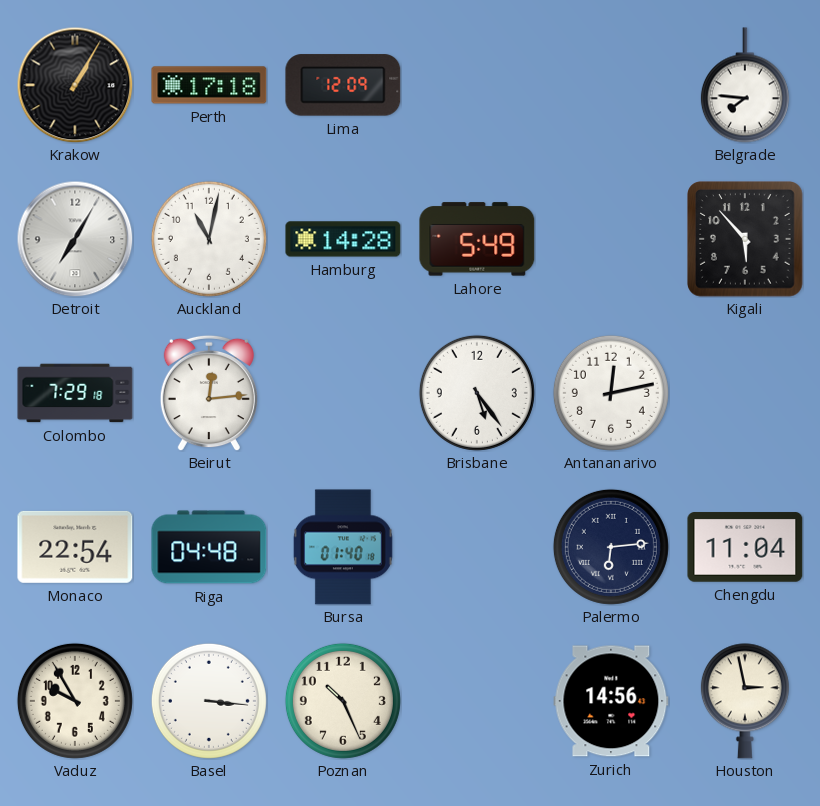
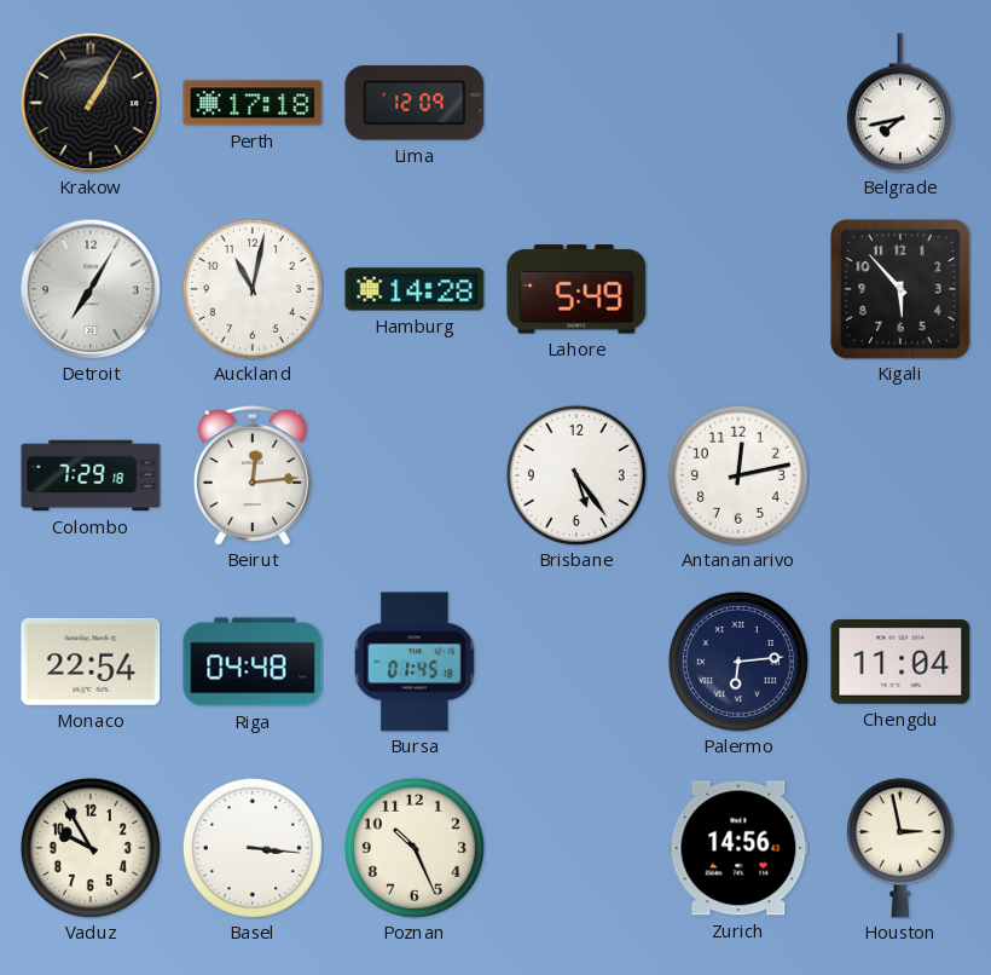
Belgrade: 7:46 -> 7:43
Bursa: 01:40 -> 01:45
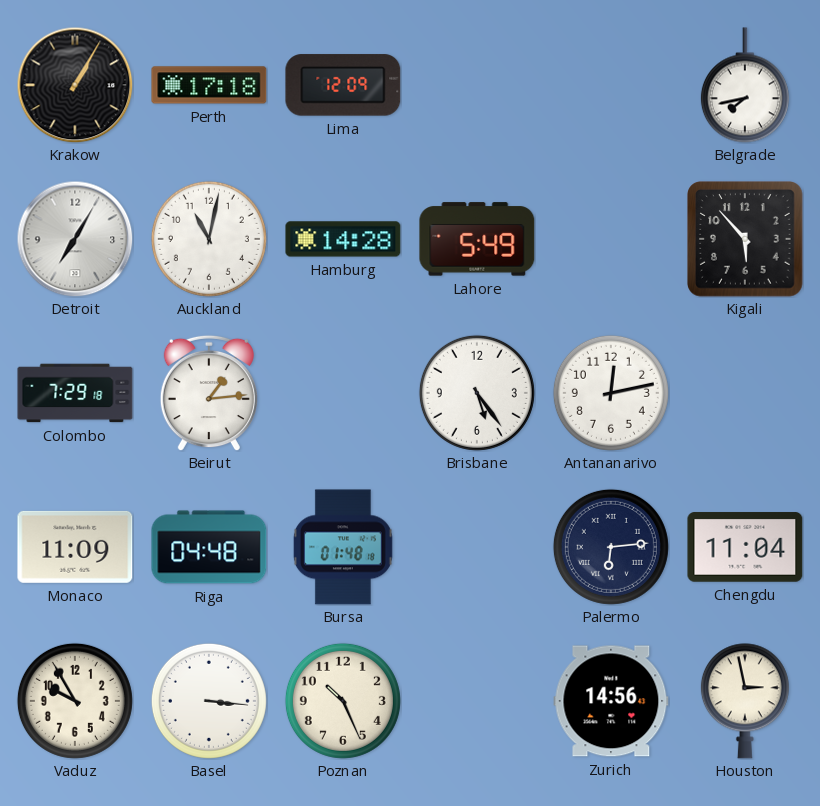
Beirut: 12:14 -> 1:14
Monaco: 22:54 -> 11:09
Bursa: 01:45 -> 01:48
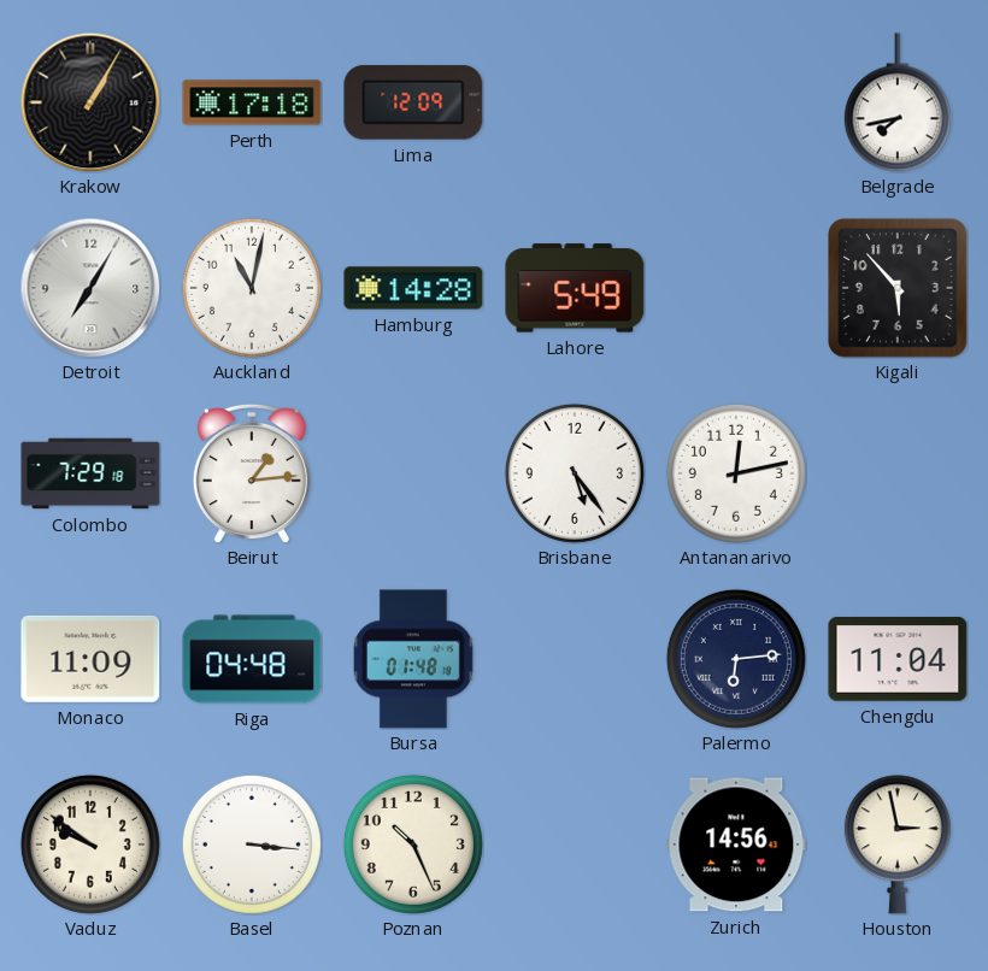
Vaduz: 9:55 -> 9:51
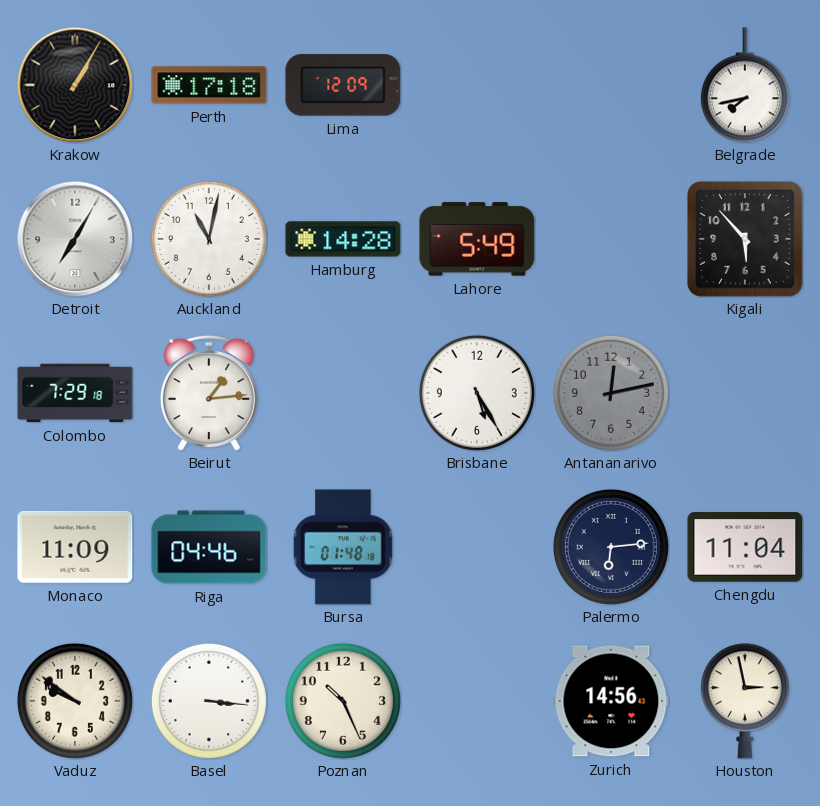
Brisbane: 5:24 -> 5:25
Antananarivo dial: white -> grey
Riga: 04:48 -> 04:46
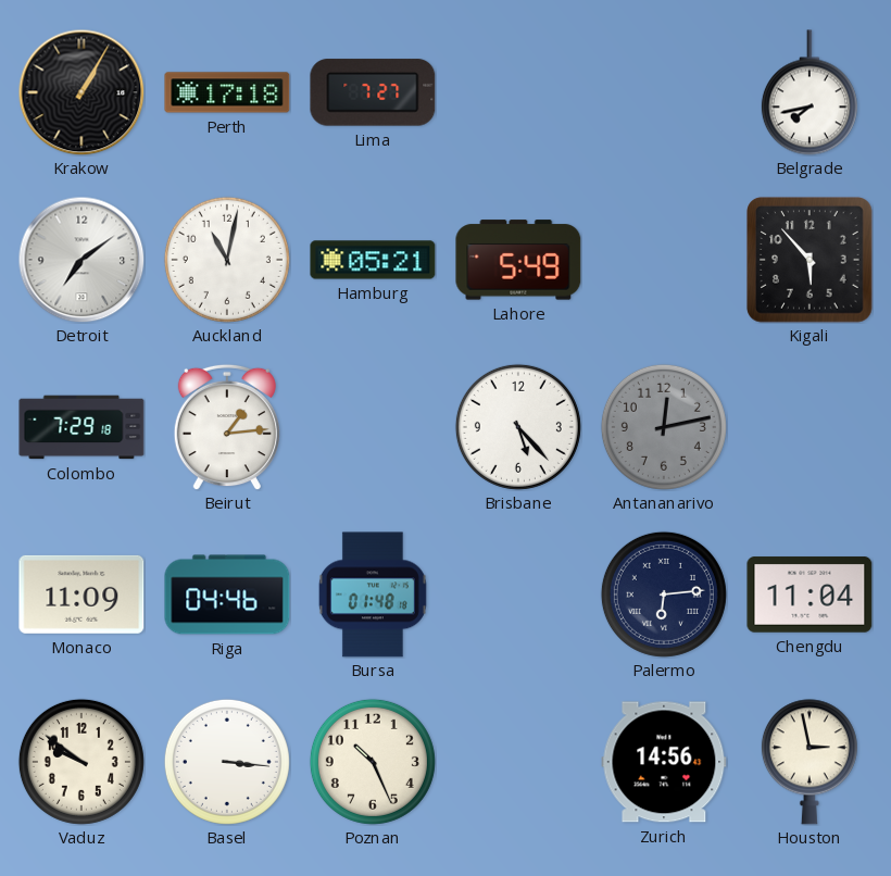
Lima: 12:09 -> 7:27
Detroit: 7:05 -> 7:09
Hamburg: 14:28 -> 05:21
Brisbane: 5:25 -> 5:23
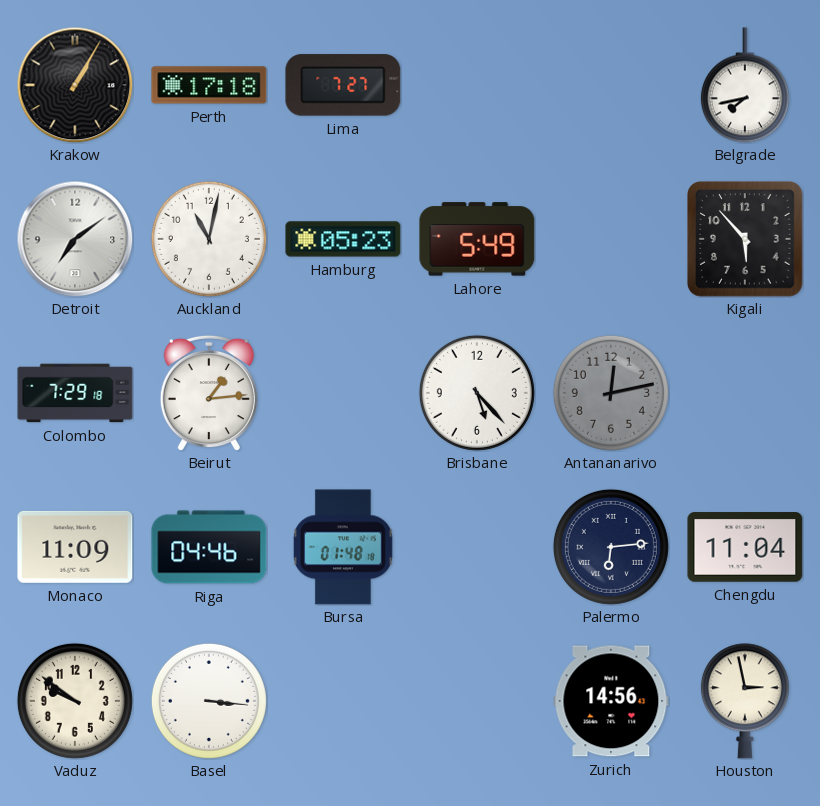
Hamburg: 05:21 -> 05:23
Poznan: 10:26 -> none
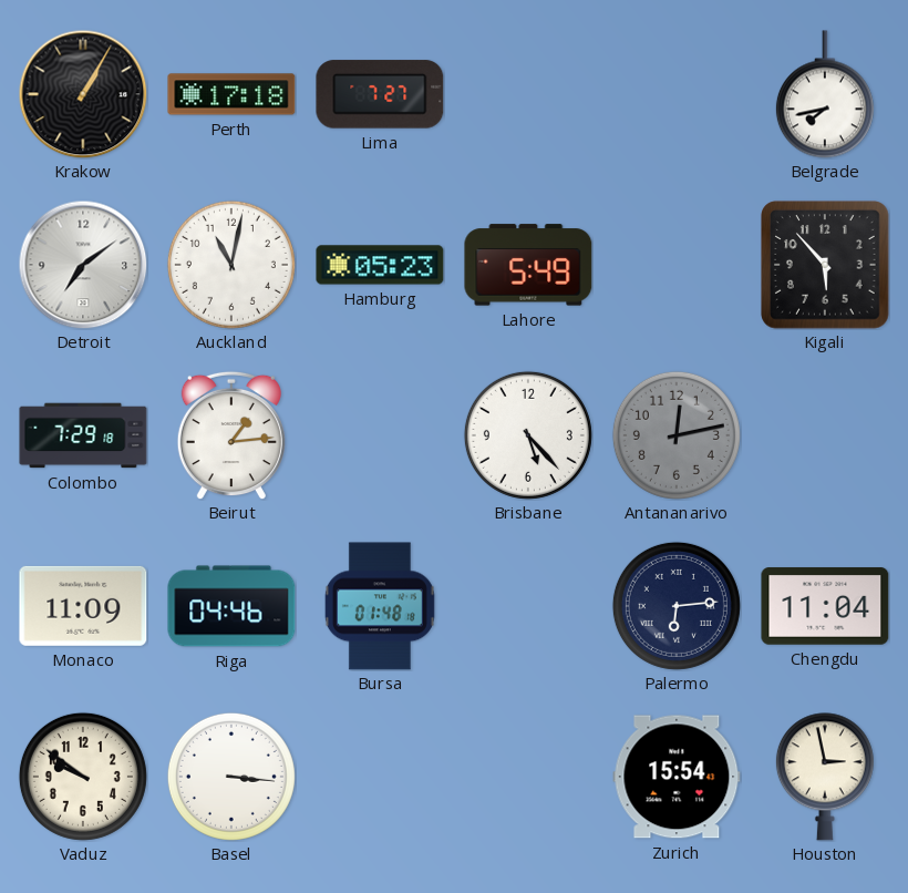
Zurich: 14:56 -> 15:54
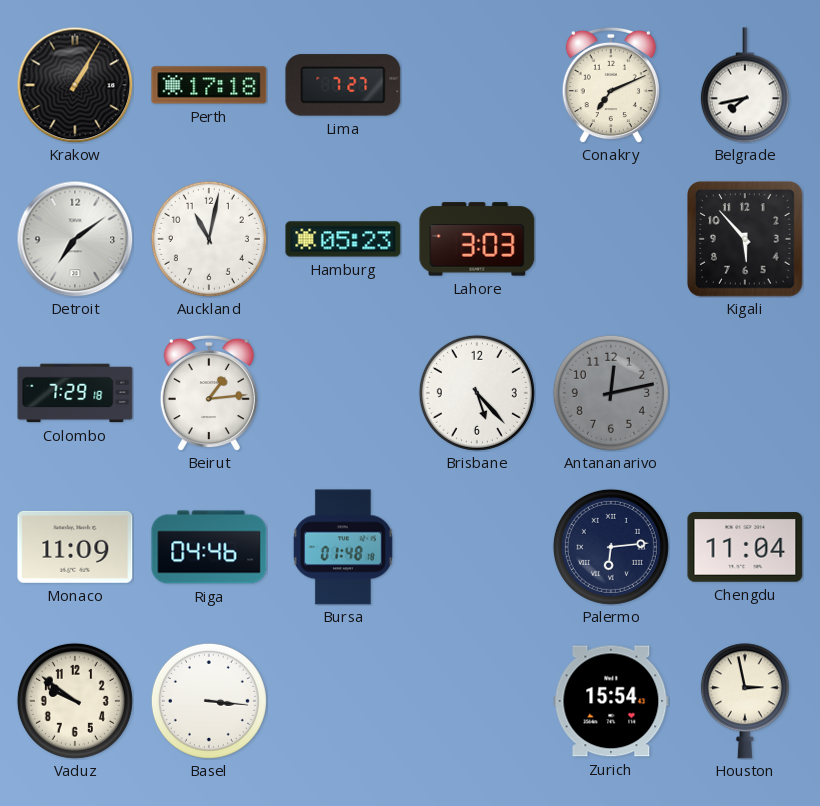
Conakry: none -> 7:11
Lahore: 5:49 -> 3:03
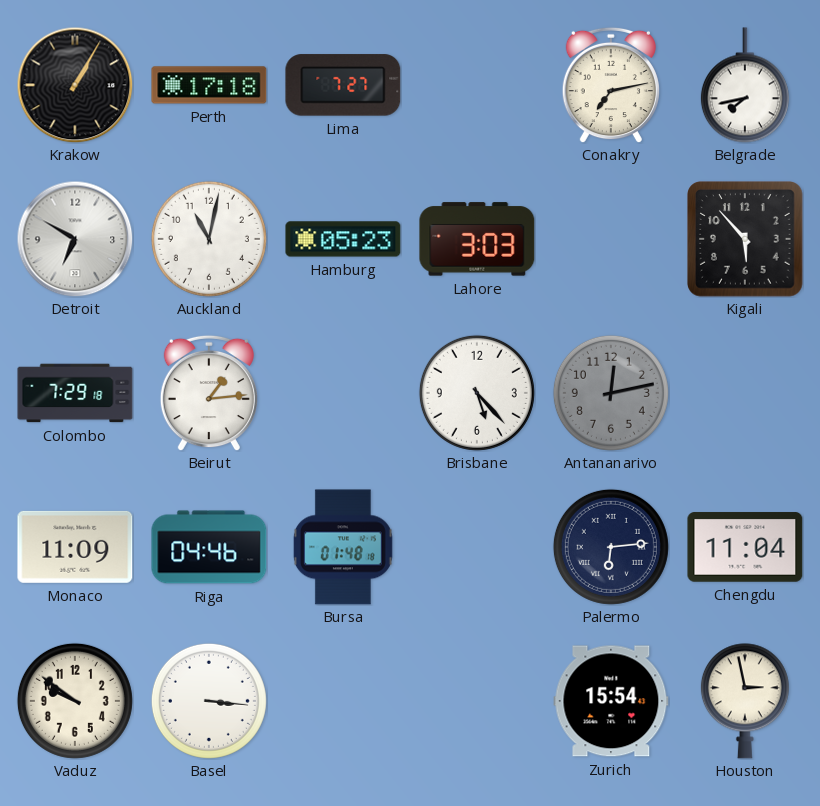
Conakry: 7:11 -> 7:13
Detroit: 7:09 -> 6:50
